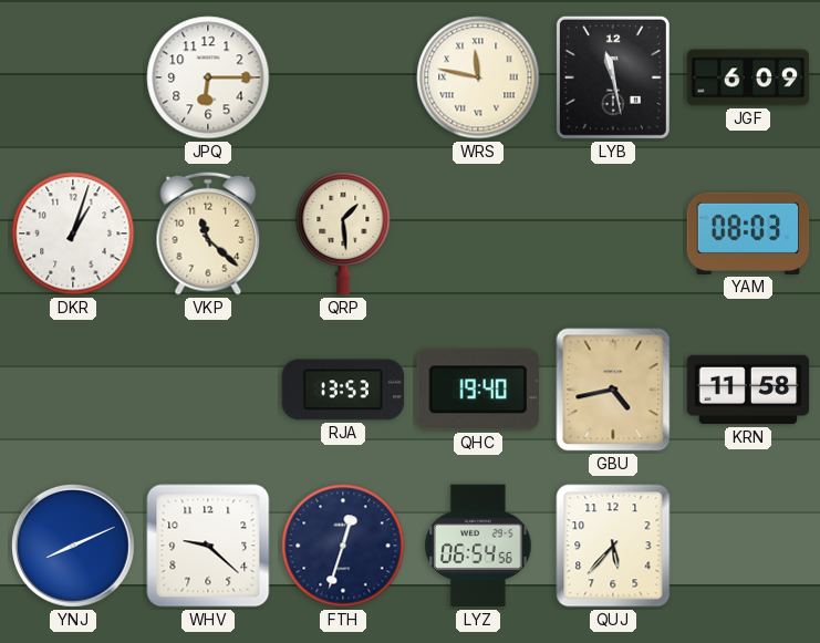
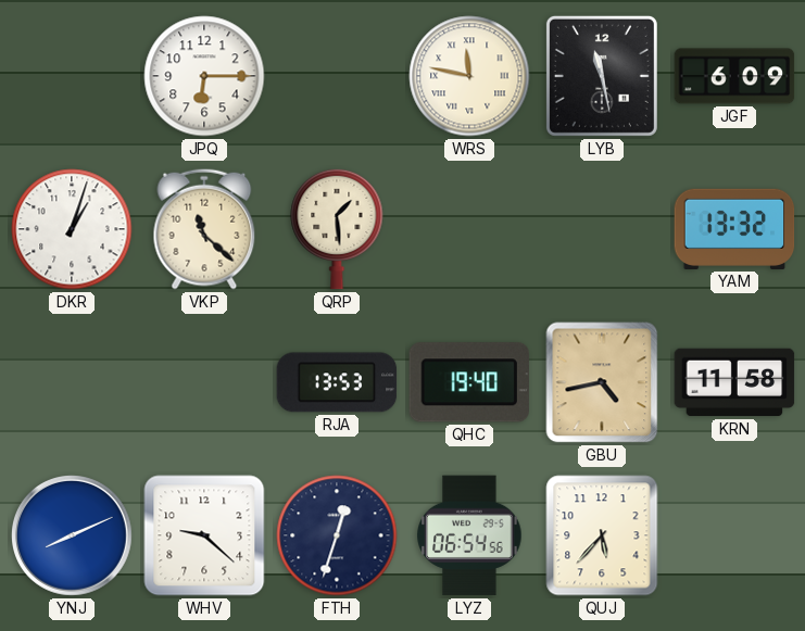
YAM: 08:03 -> 13:32
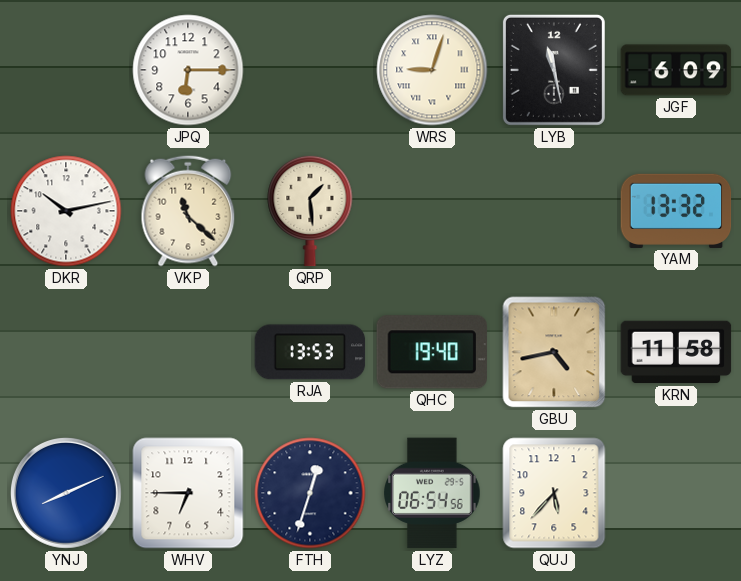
WRS: 11:47 -> 9:03
DKR: 1:03 -> 10:13
WHV: 9:22 -> 6:45
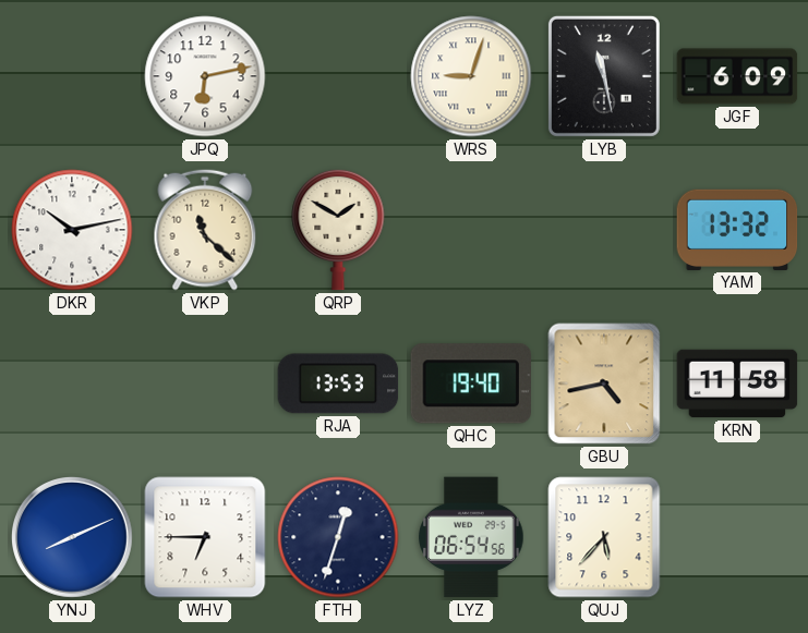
JPQ: 6:15 -> 6:13
QRP: 1:29 -> 1:50
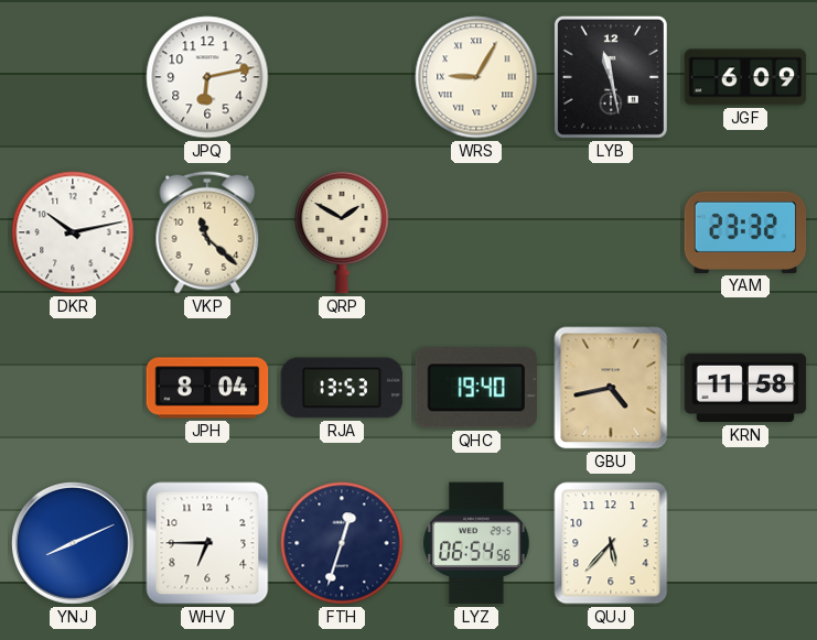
WRS: 9:03 -> 9:05
YAM: 13:32 -> 23:32
JPH: none -> 8:04
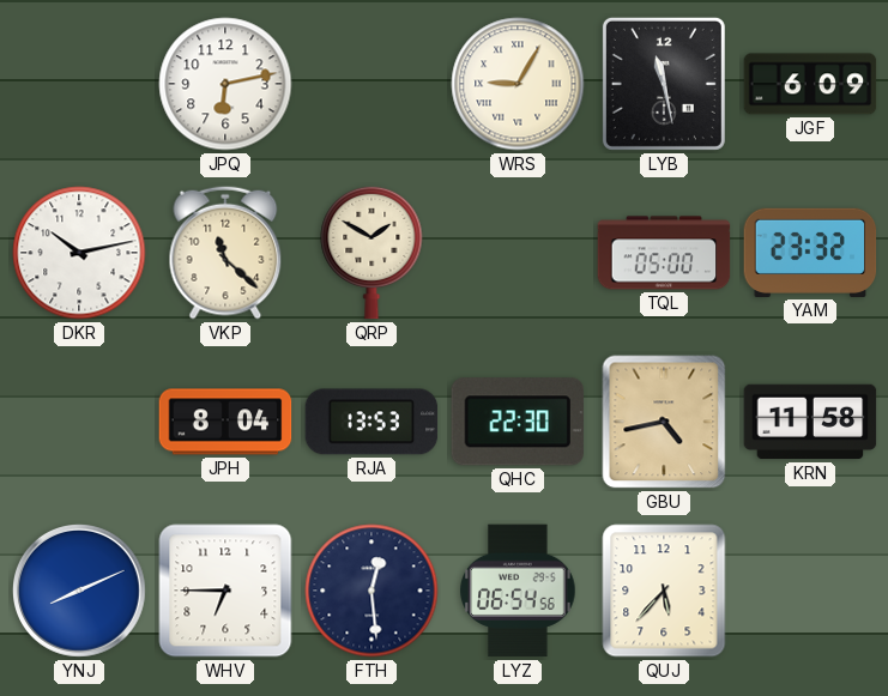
TQL: none -> 05:00
QHC: 19:40 -> 22:30
FTH: 12:33 -> 12:29
